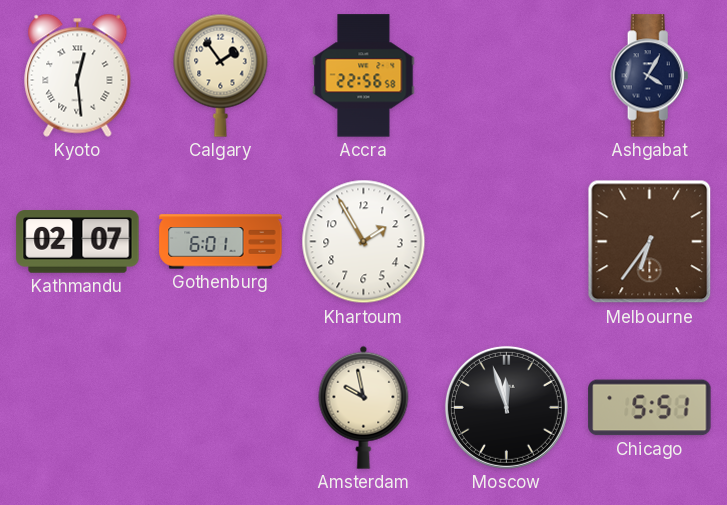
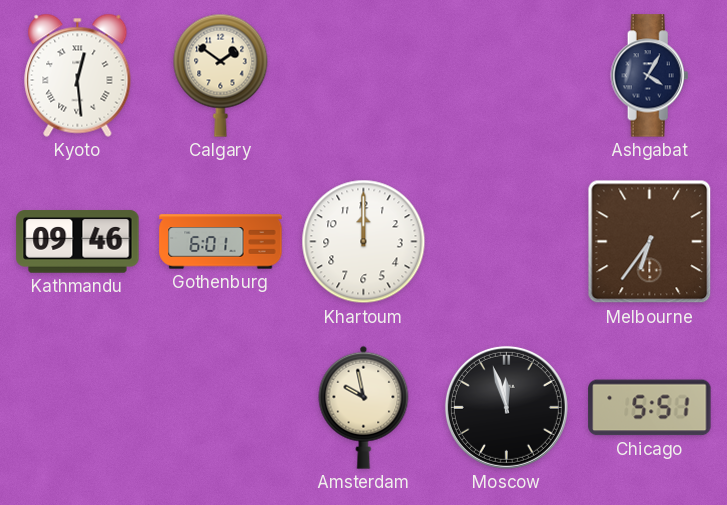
Calgary: 1:54 -> 1:51
Accra: 22:56 -> none
Kathmandu: 02:07 -> 09:46
Khartoum: 1:55 -> 12:00
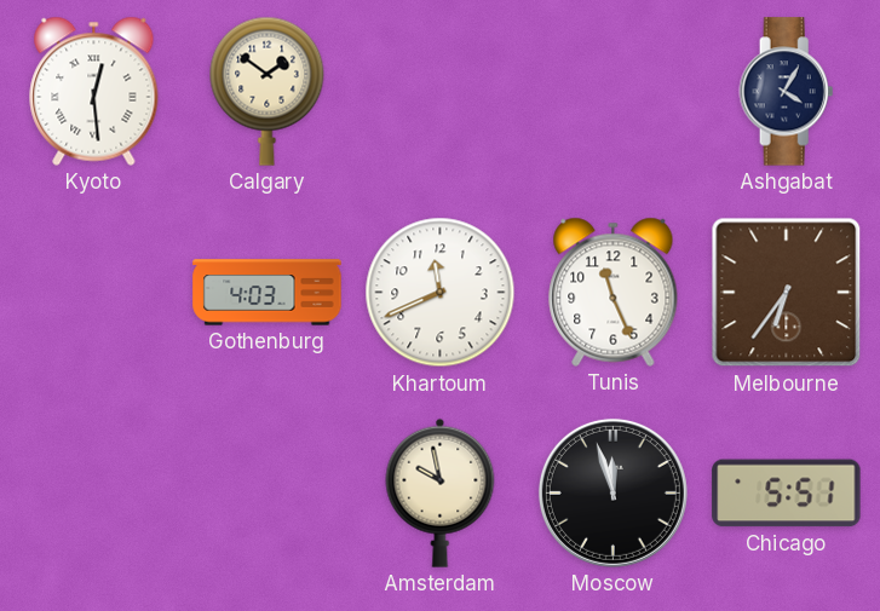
Kathmandu: 09:46 -> none
Gothenburg: 6:01 -> 4:03
Khartoum: 12:00 -> 11:41
Tunis: none -> 11:26
